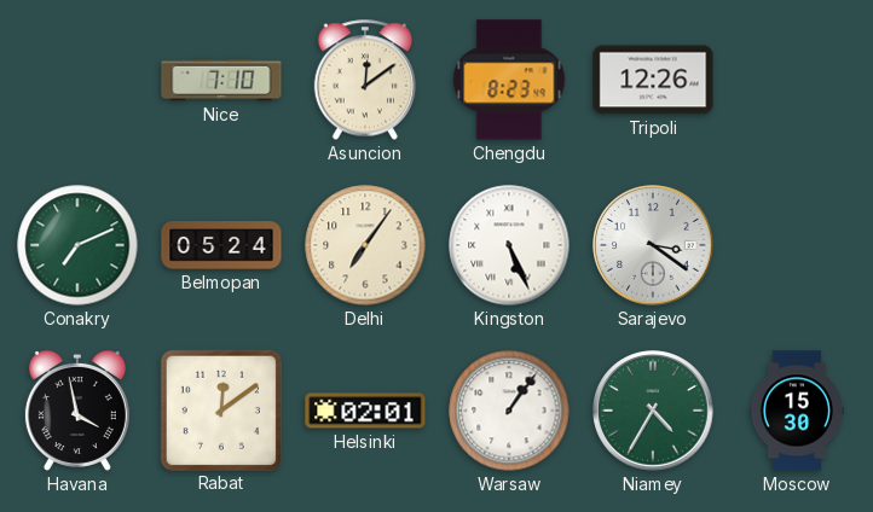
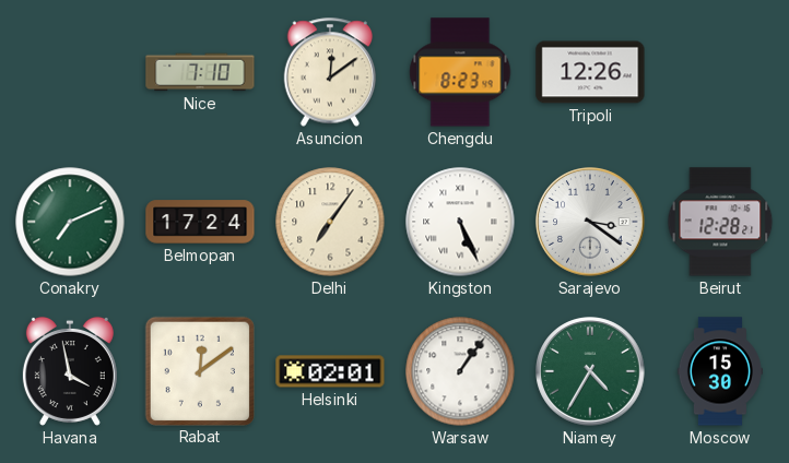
Belmopan: 05:24 -> 17:24
Beirut: none -> 12:28
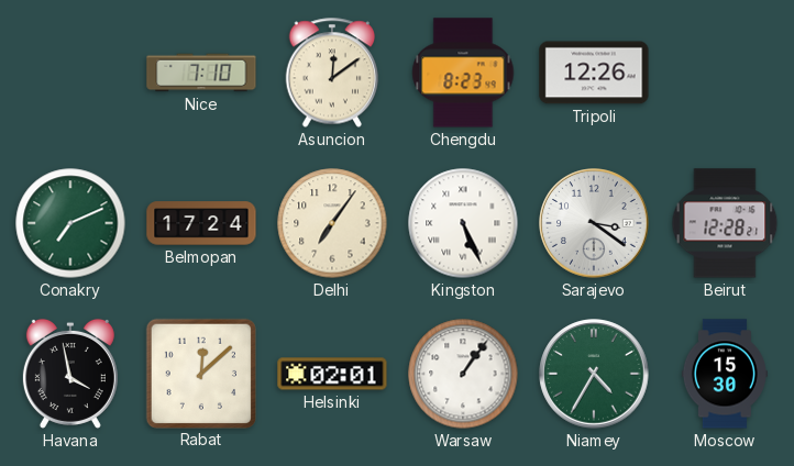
Rabat: 12:09 -> 12:08
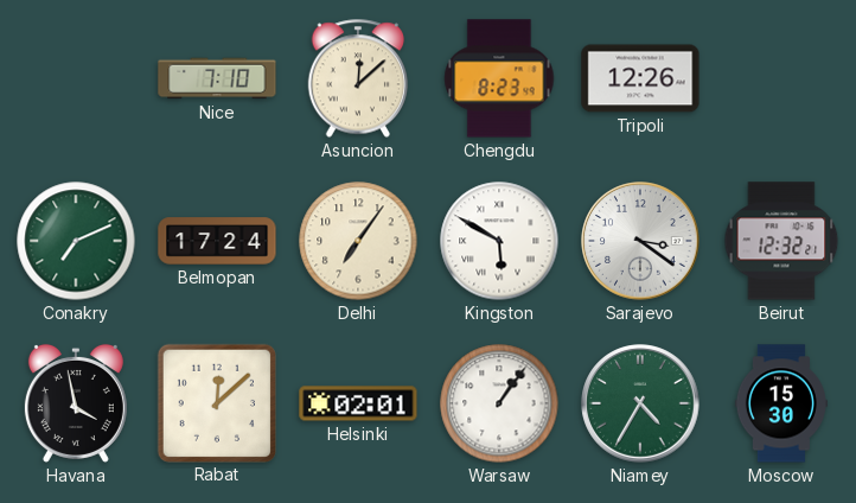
Asuncion: 12:09 -> 12:08
Kingston: 5:26 -> 5:50
Beirut: 12:28 -> 12:32
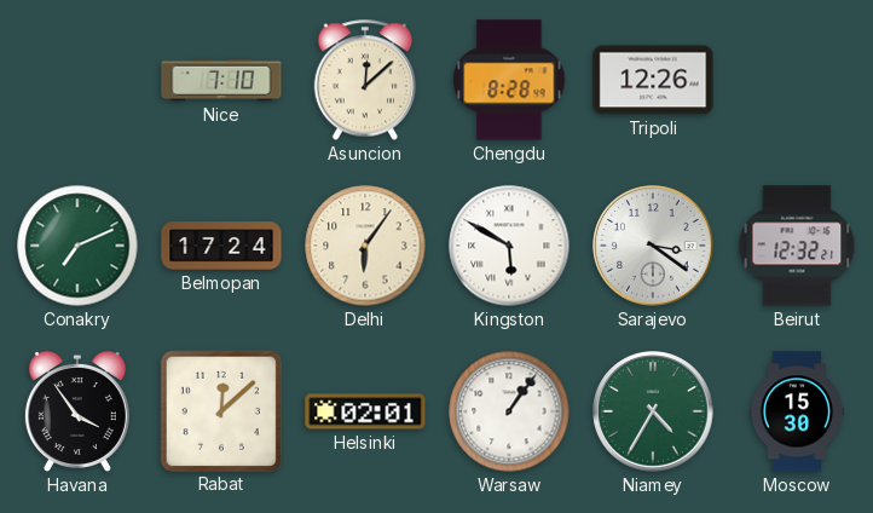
Chengdu: 8:23 -> 8:28
Delhi: 7:06 -> 6:06
Havana: 3:58 -> 3:54
